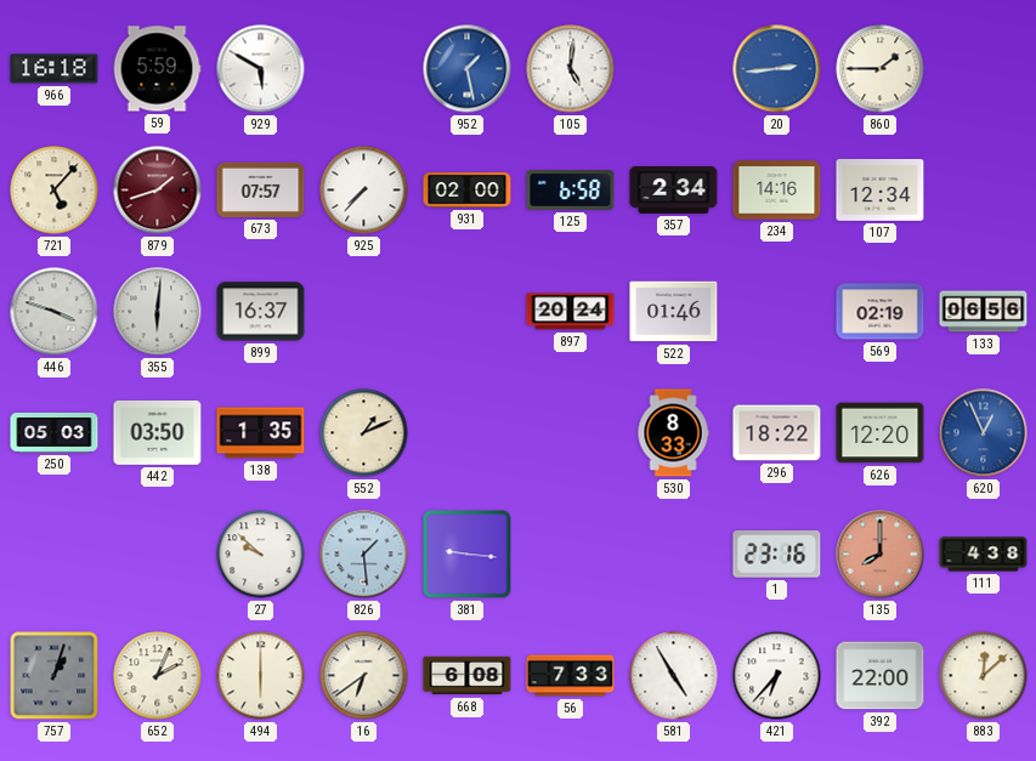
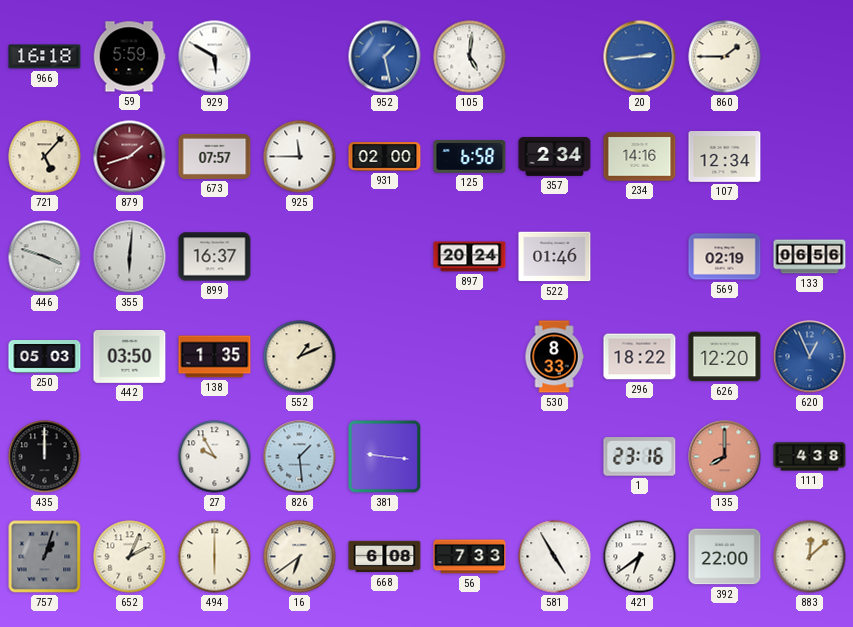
925: 7:37 -> 11:45
435: none -> 12:00
27: 9:52 -> 9:55
421: 6:37 -> 6:39
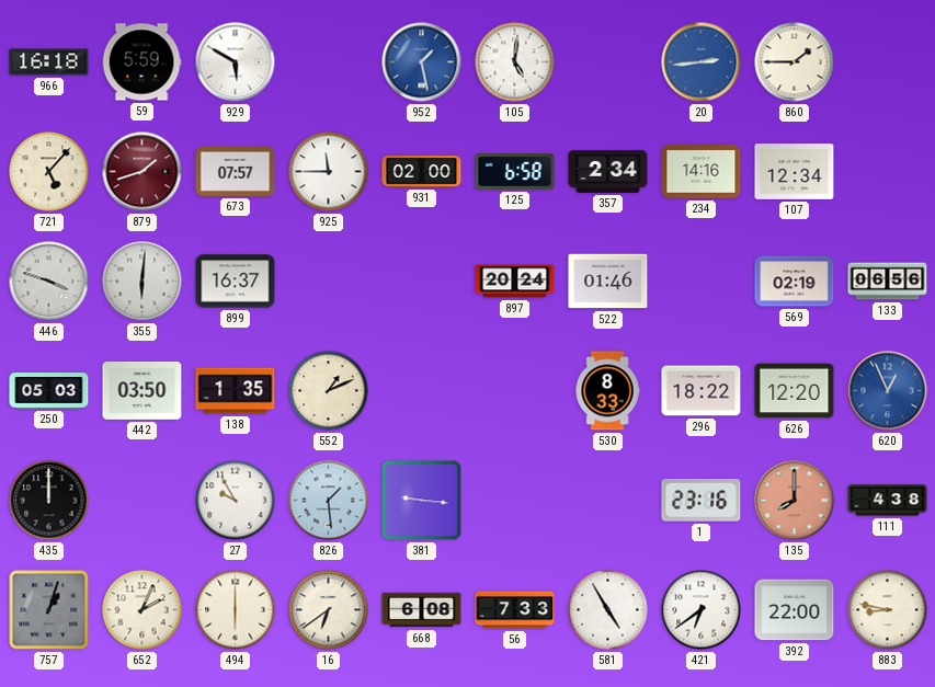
883: 12:08 -> 8:47
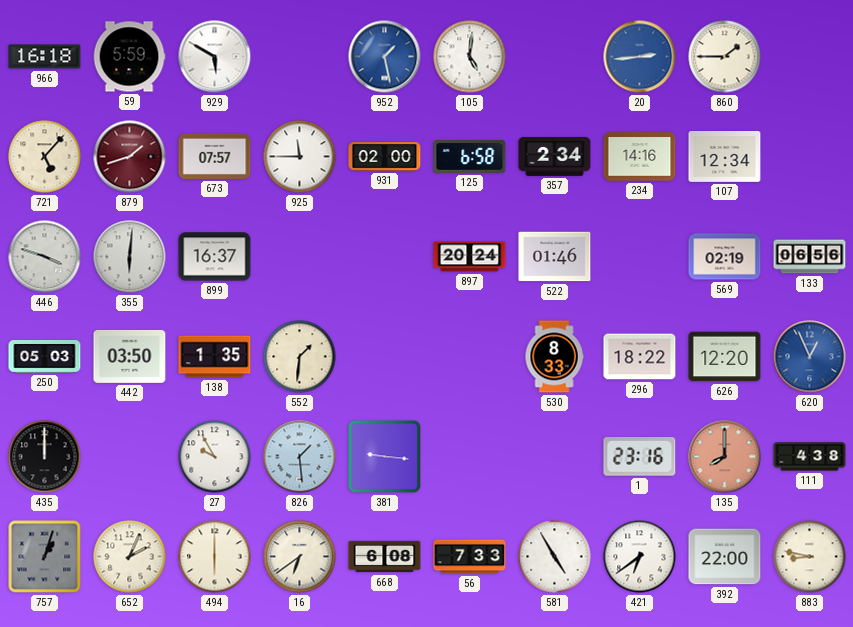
552: 1:11 -> 1:31
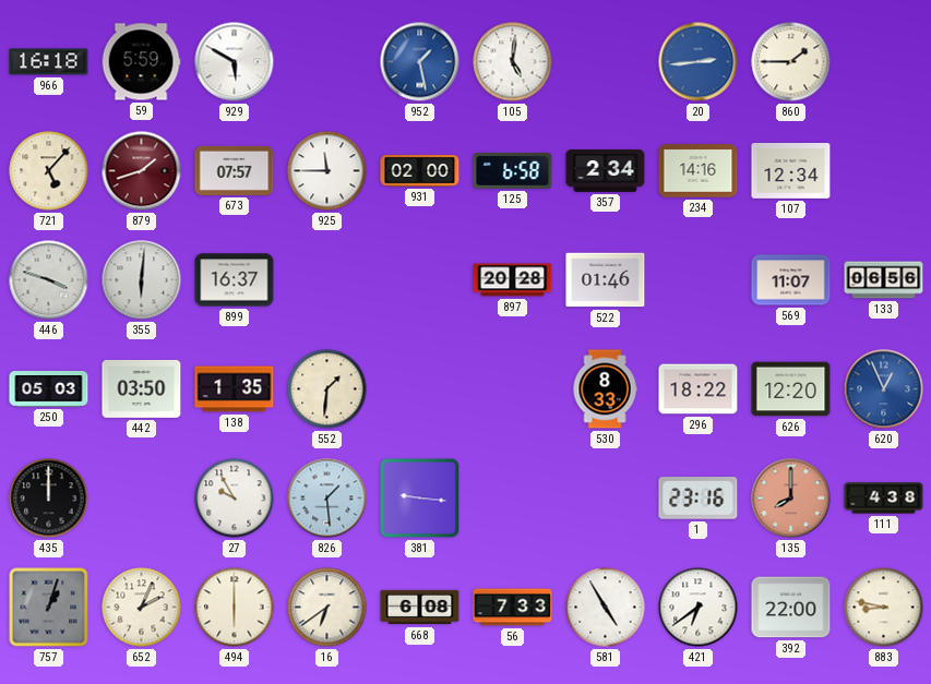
897: 20:24 -> 20:28
569: 02:19 -> 11:07
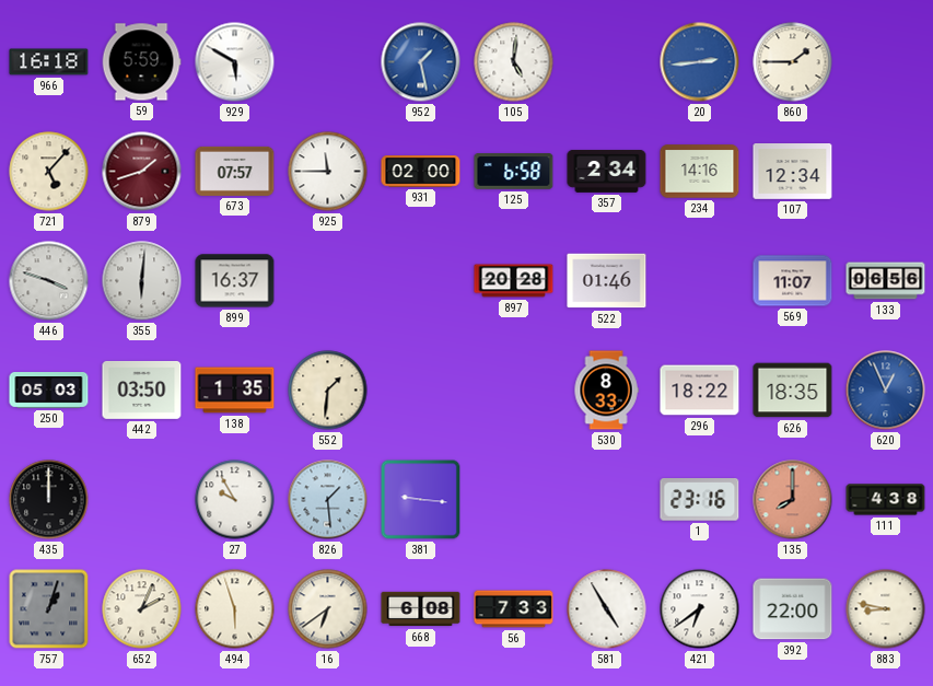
626: 12:20 -> 18:35
494: 6:00 -> 5:57
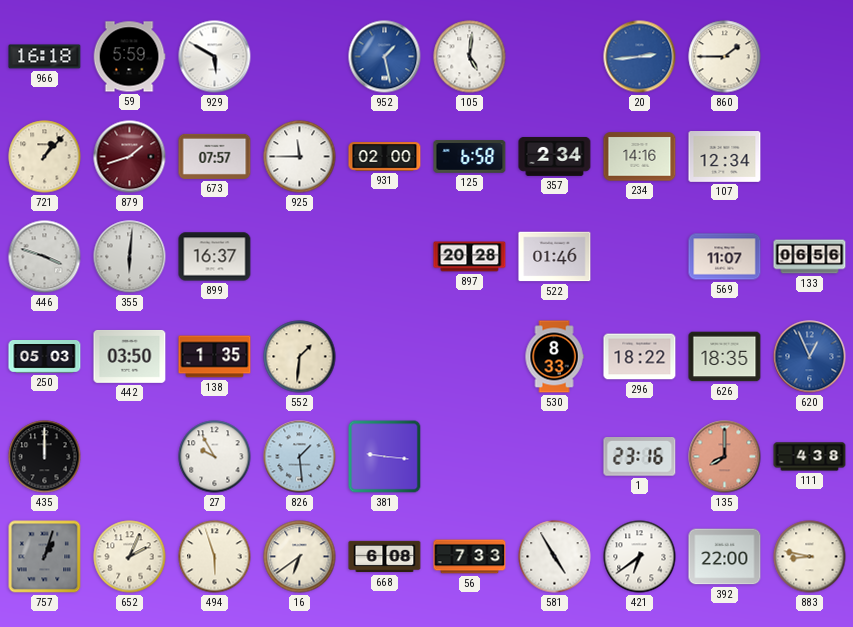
721: 5:07 -> 1:07
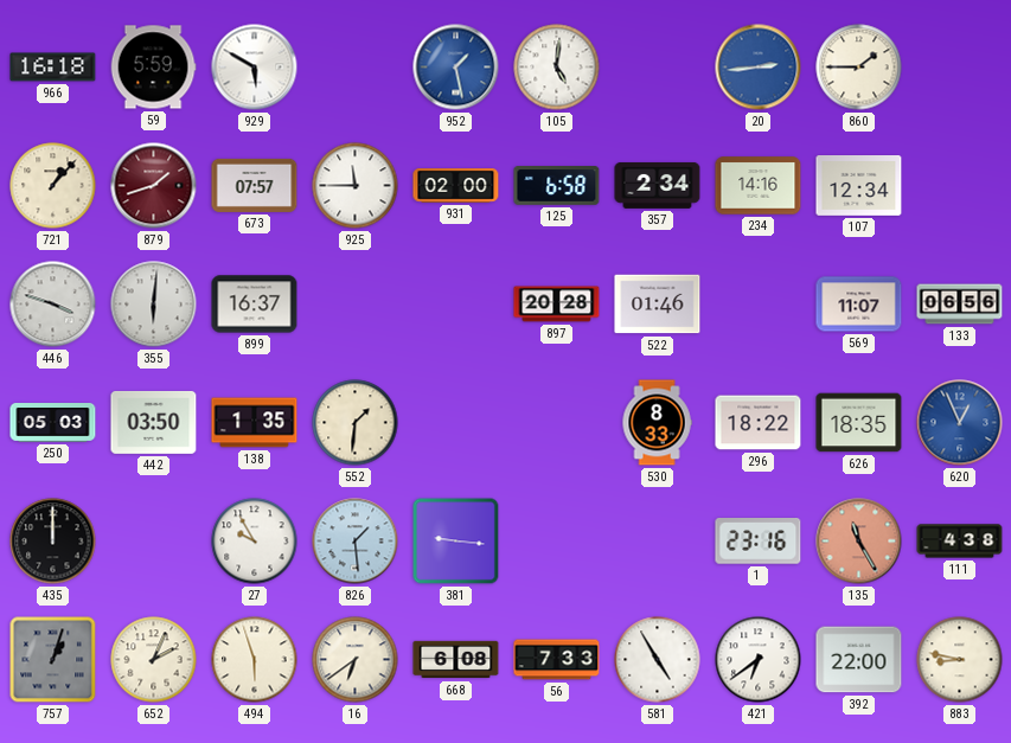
135: 8:00 -> 11:25
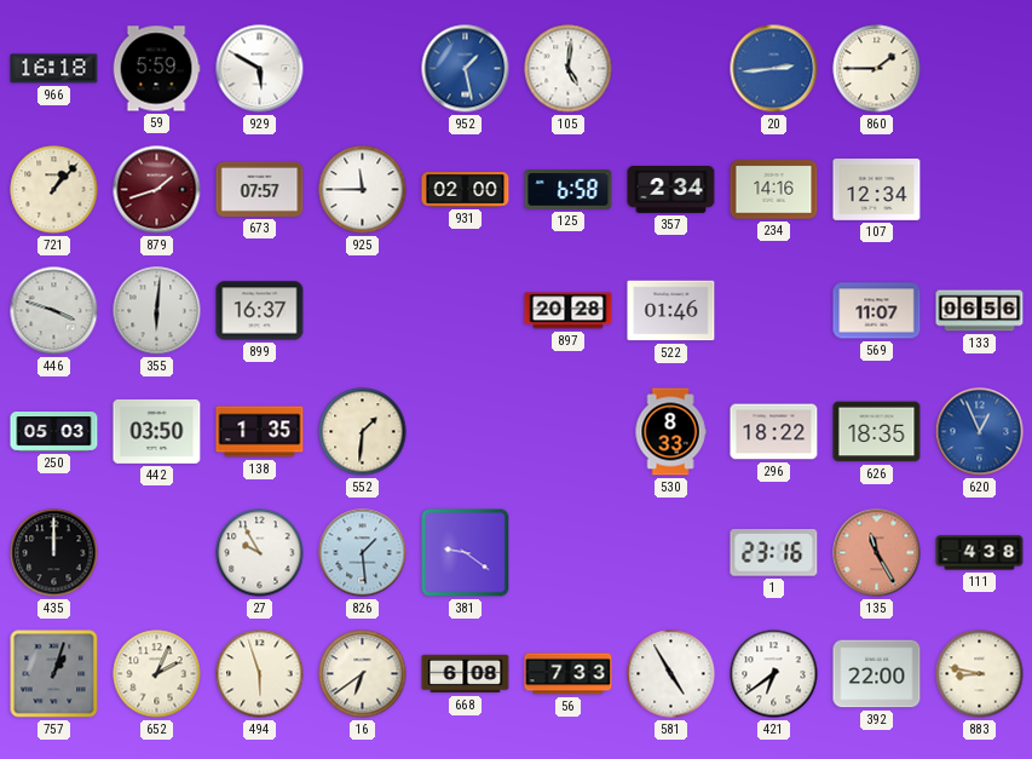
381: 9:16 -> 9:21
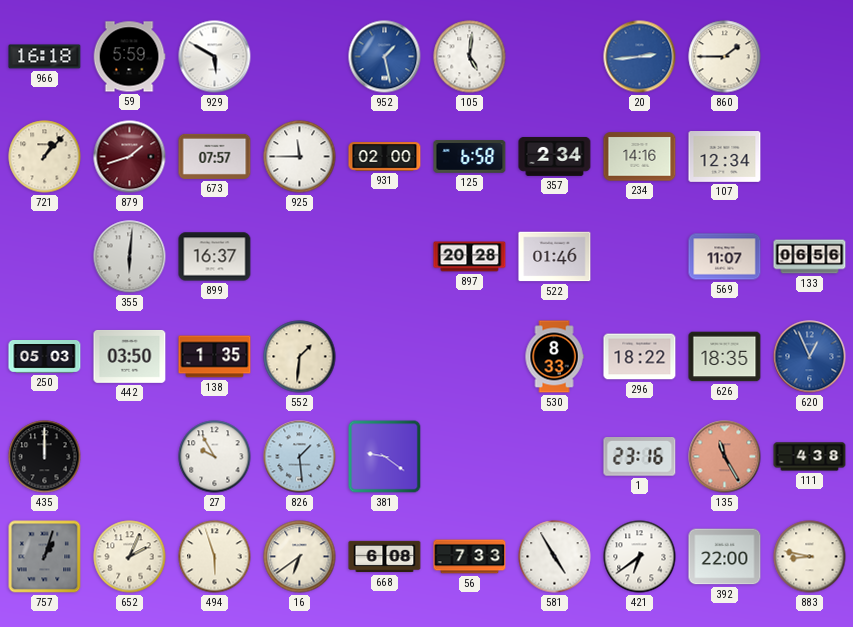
446: 3:48 -> none
